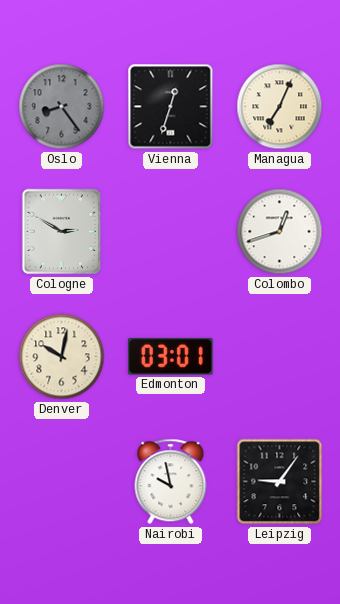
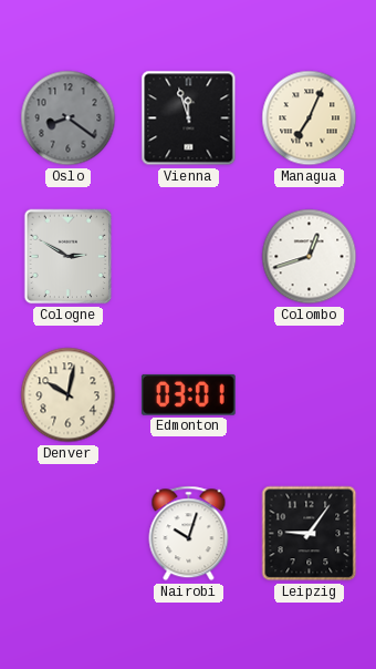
Oslo: 8:24 -> 8:21
Vienna: 12:33 -> 11:57
Nairobi: 9:58 -> 10:03
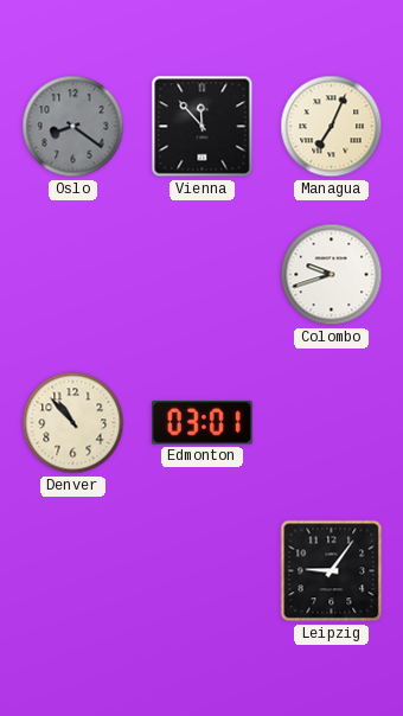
Vienna: 11:57 -> 11:53
Cologne: 2:50 -> none
Colombo: 12:42 -> 9:42
Denver: 10:02 -> 10:53
Nairobi: 10:03 -> none
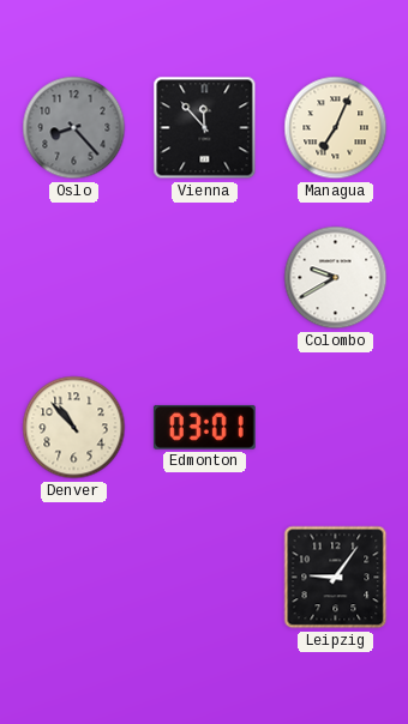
Oslo: 8:21 -> 8:23
Colombo: 9:42 -> 9:40
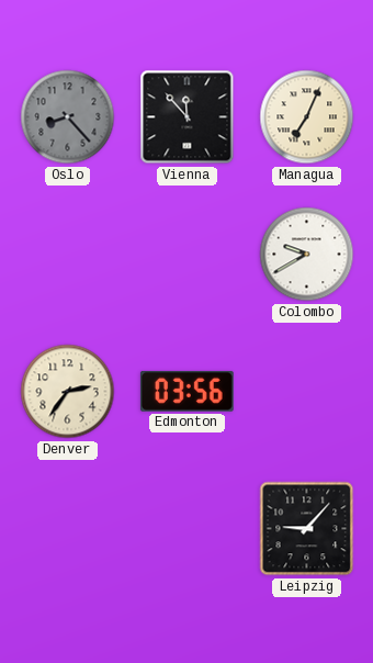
Denver: 10:53 -> 2:36
Edmonton: 03:01 -> 03:56
Leipzig: 9:06 -> 9:07
